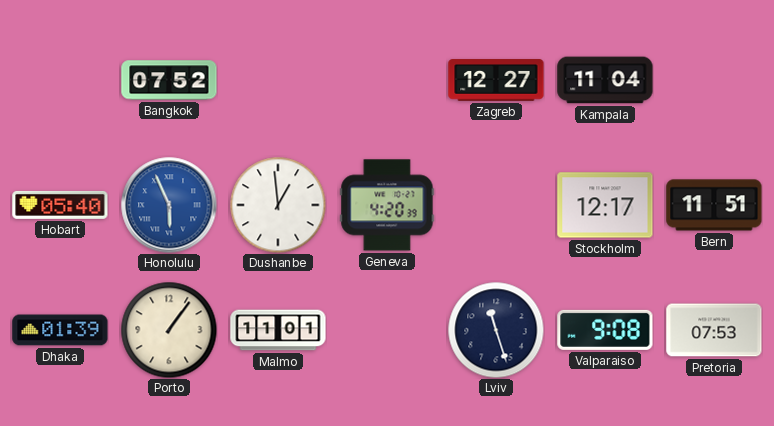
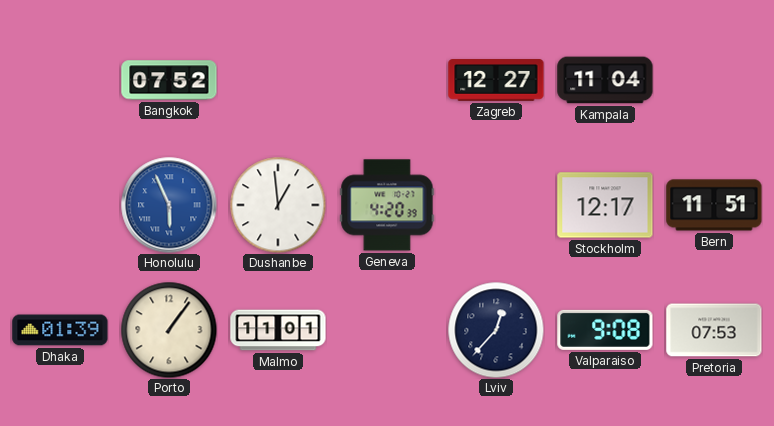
Hobart: 05:40 -> none
Lviv: 11:27 -> 12:37
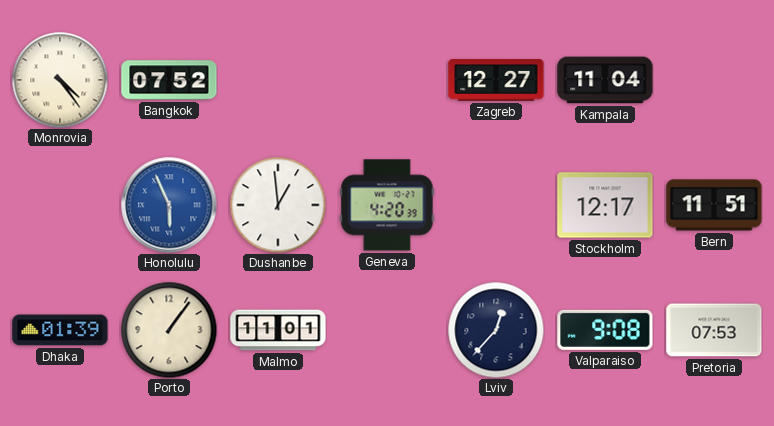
Monrovia: none -> 4:24
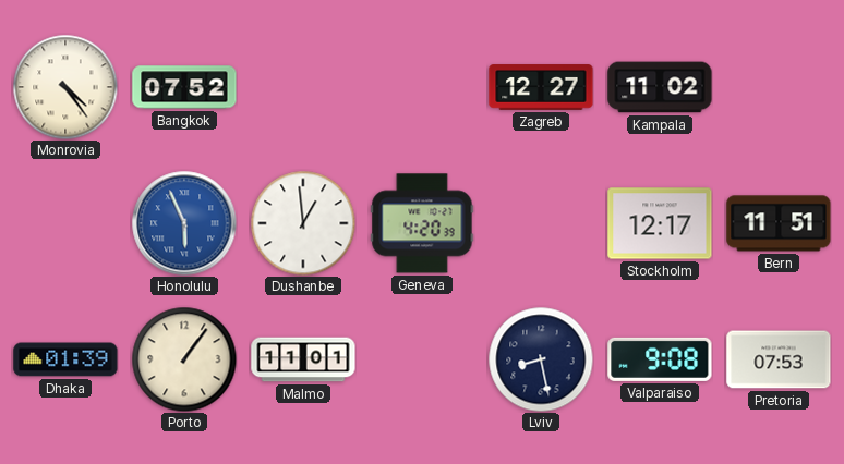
Kampala: 11:04 -> 11:02
Lviv: 12:37 -> 8:28
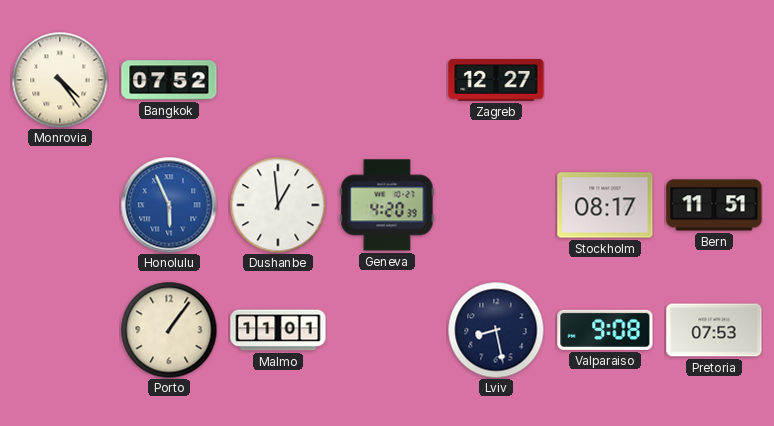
Kampala: 11:02 -> none
Stockholm: 12:17 -> 08:17
Dhaka: 01:39 -> none
